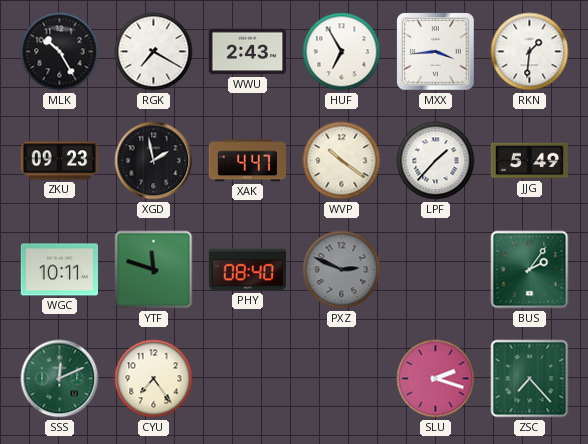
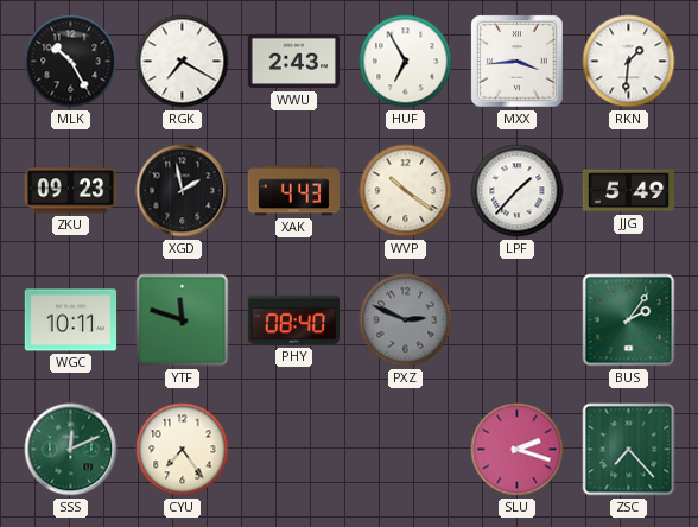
XAK: 4:47 -> 4:43
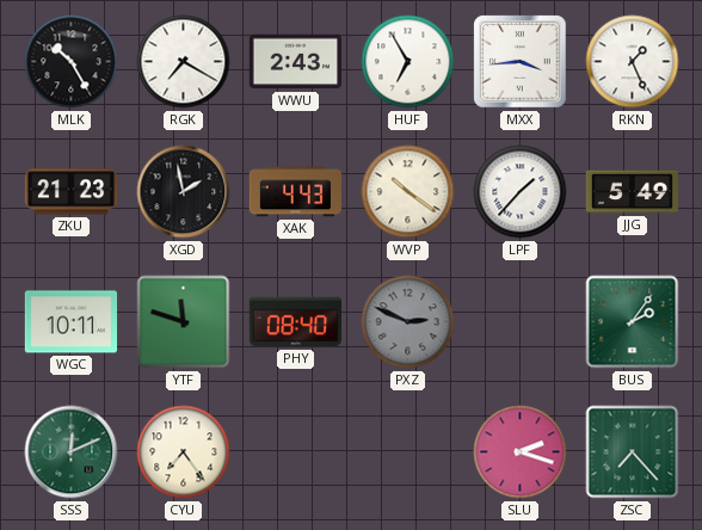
RKN: 1:31 -> 1:26
ZKU: 09:23 -> 21:23
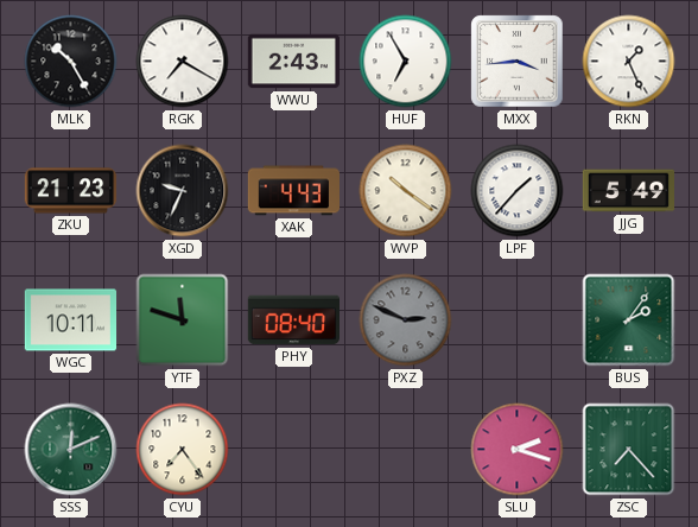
XGD: 1:58 -> 9:34
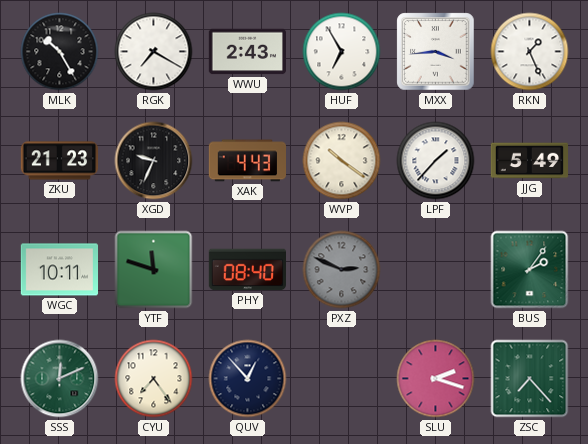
QUV: none -> 12:53
